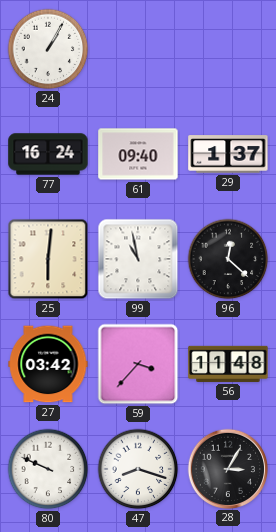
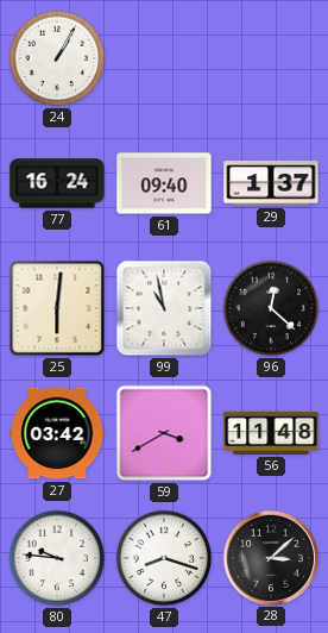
59: 3:37 -> 3:40
80: 9:49 -> 9:46
28: 3:05 -> 3:08
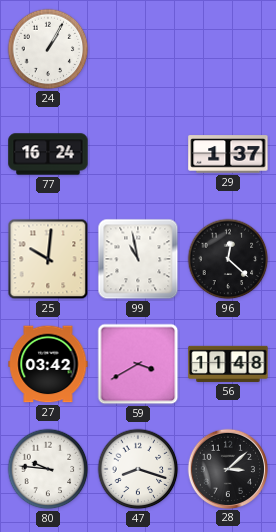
61: 09:40 -> none
25: 6:01 -> 10:01
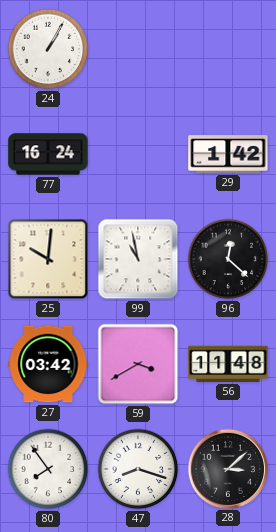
29: 1:37 -> 1:42
80: 9:46 -> 7:54
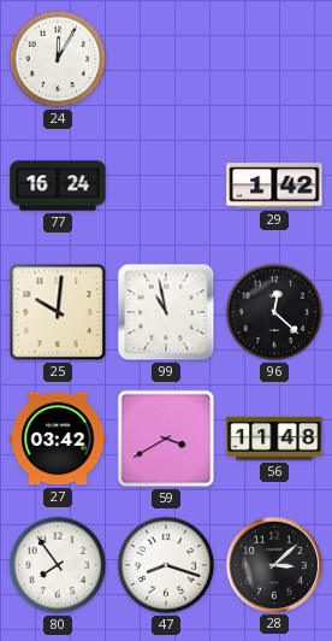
24: 1:05 -> 12:05
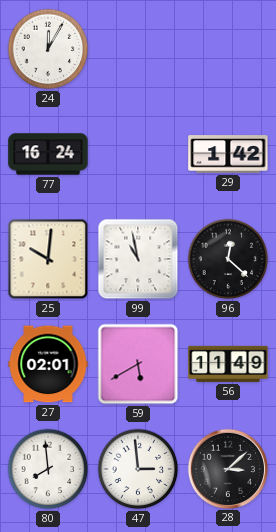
27: 03:42 -> 02:01
59: 3:40 -> 5:40
56: 11:48 -> 11:49
80: 7:54 -> 7:59
47: 8:18 -> 2:59
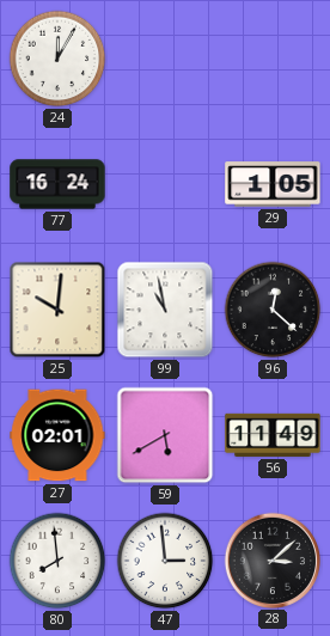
29: 1:42 -> 1:05
